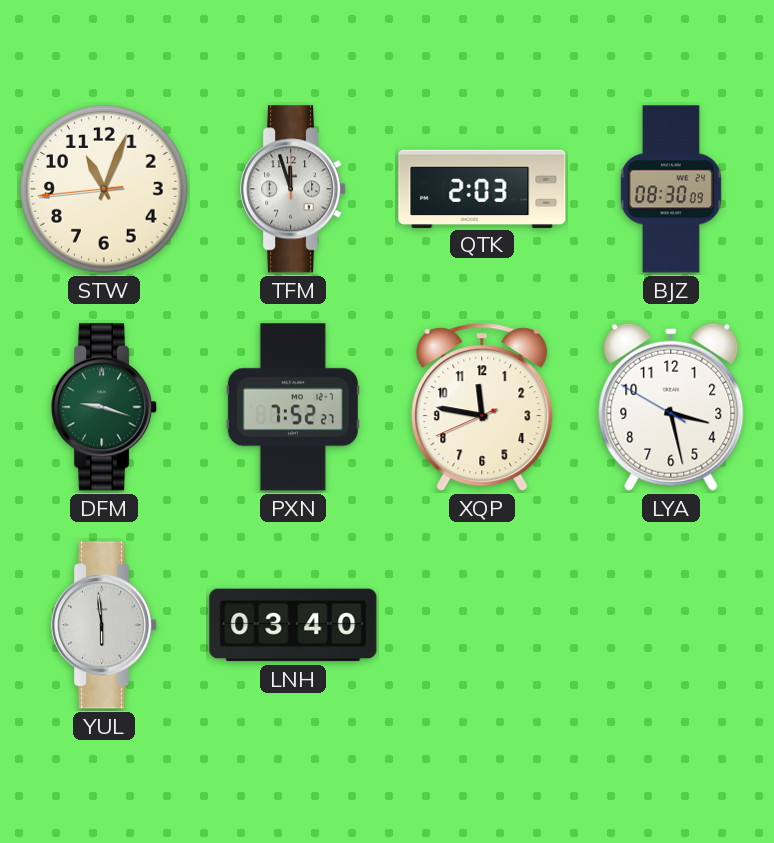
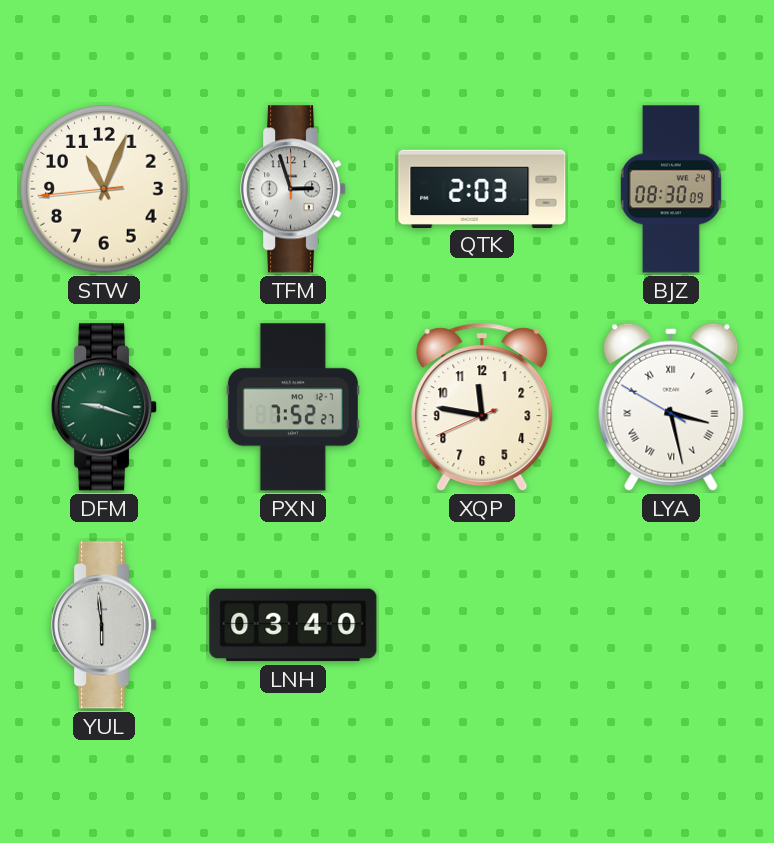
TFM: 11:57 -> 2:57
LYA numerals: Arabic -> Roman
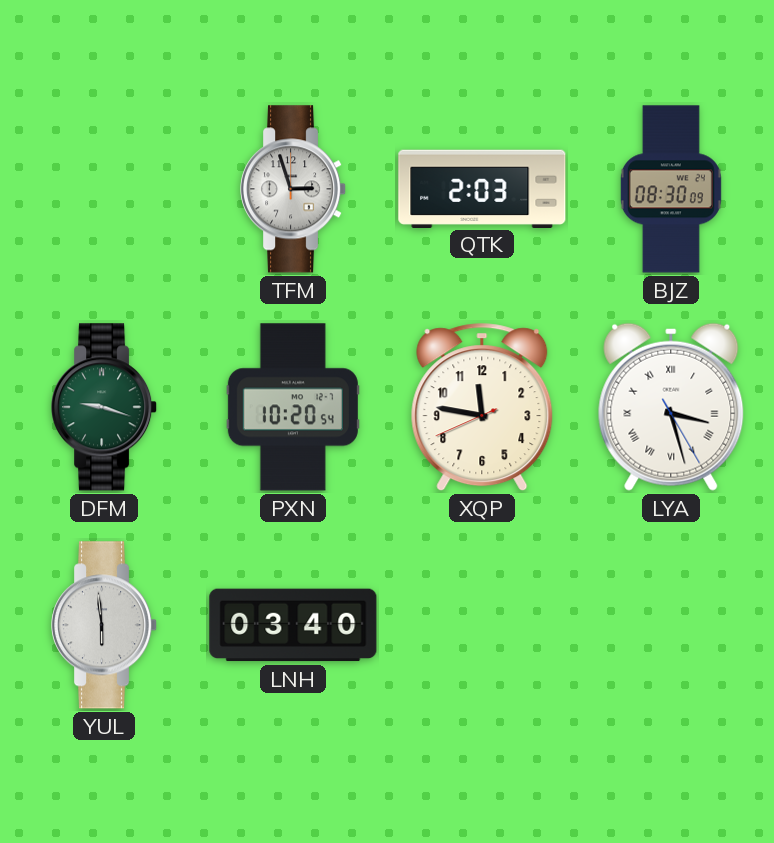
STW: 11:03 -> none
PXN: 7:52 -> 10:20
LYA: 3:27:50 -> 3:27:25
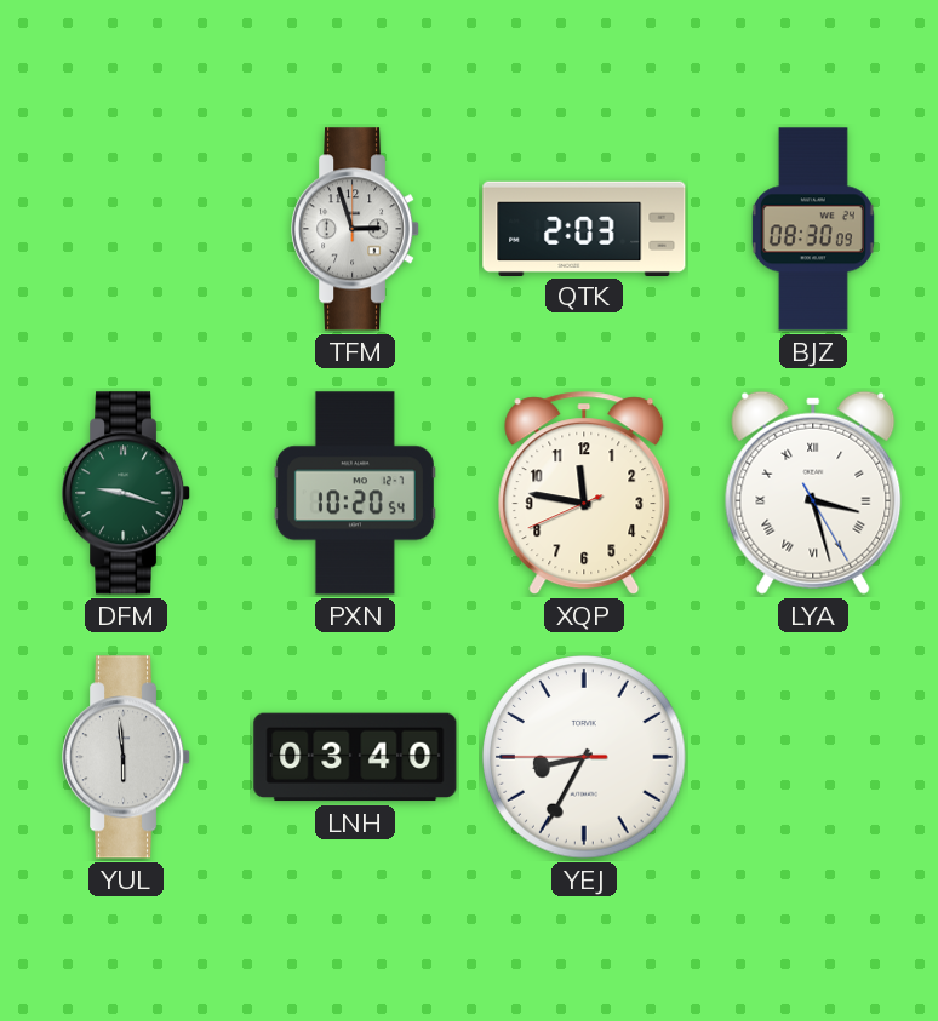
YEJ: none -> 8:34
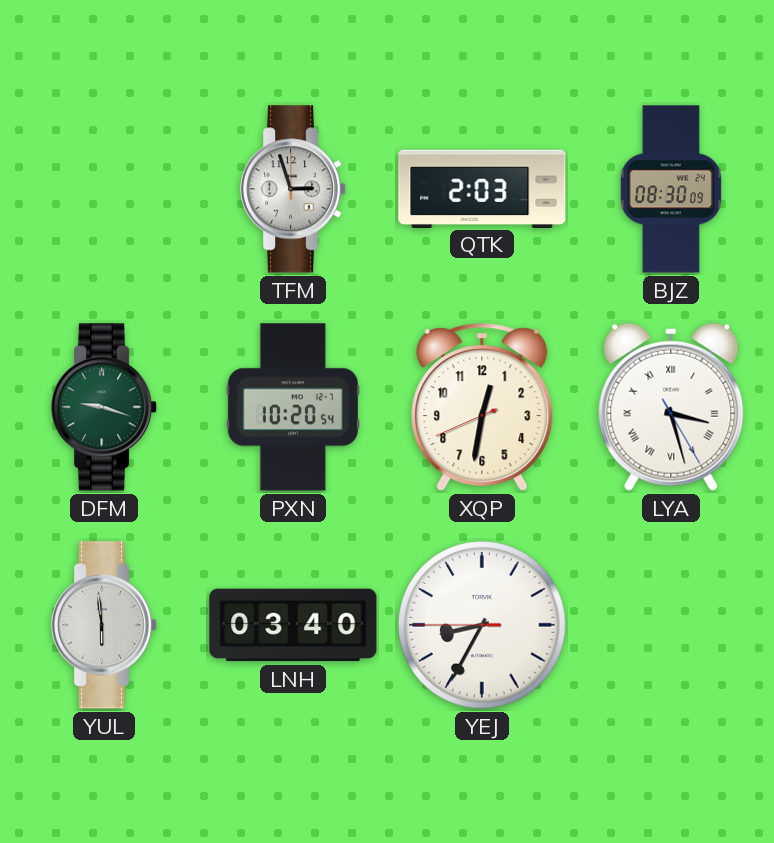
XQP: 11:46 -> 12:31
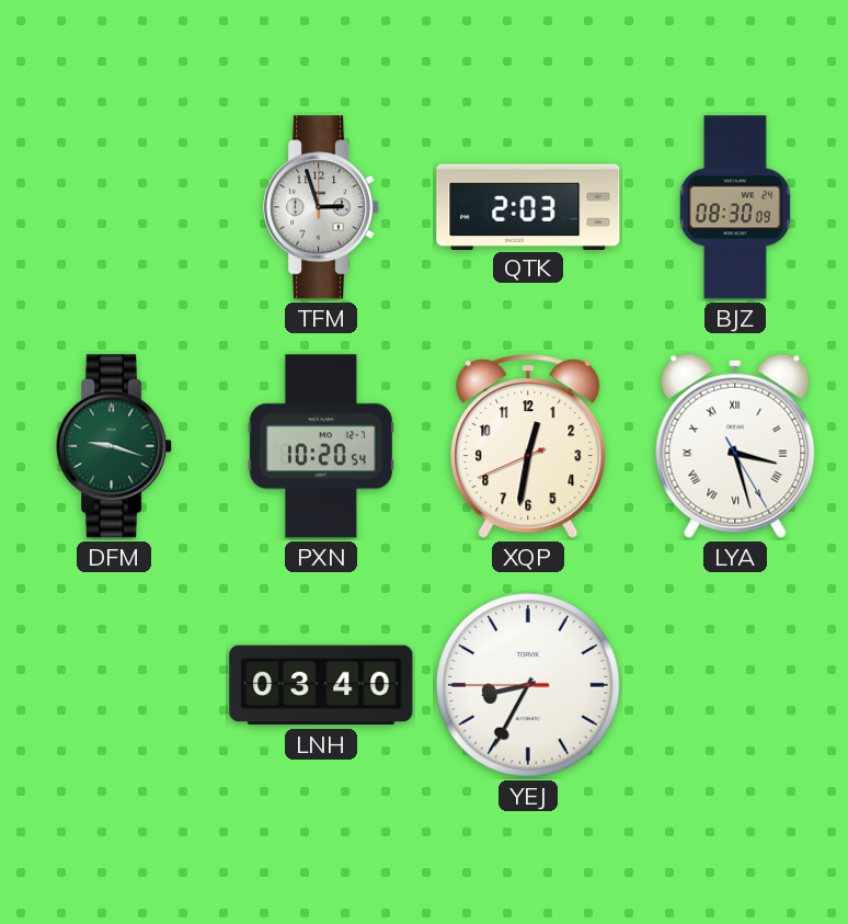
YUL: 5:59 -> none
